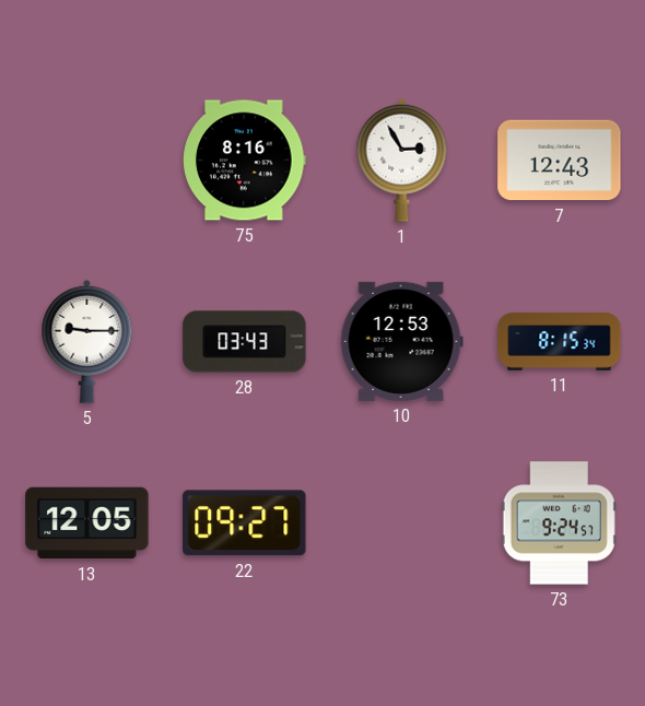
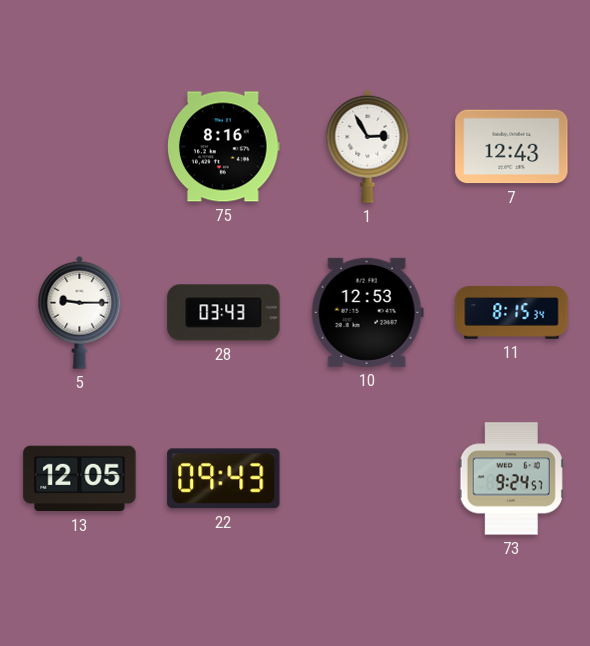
22: 09:27 -> 09:43
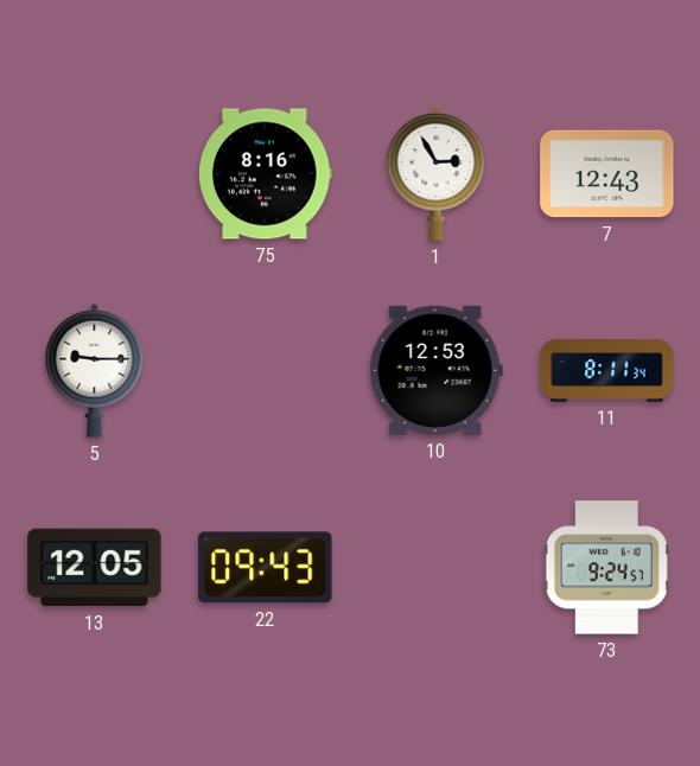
28: 03:43 -> none
11: 8:15 -> 8:11
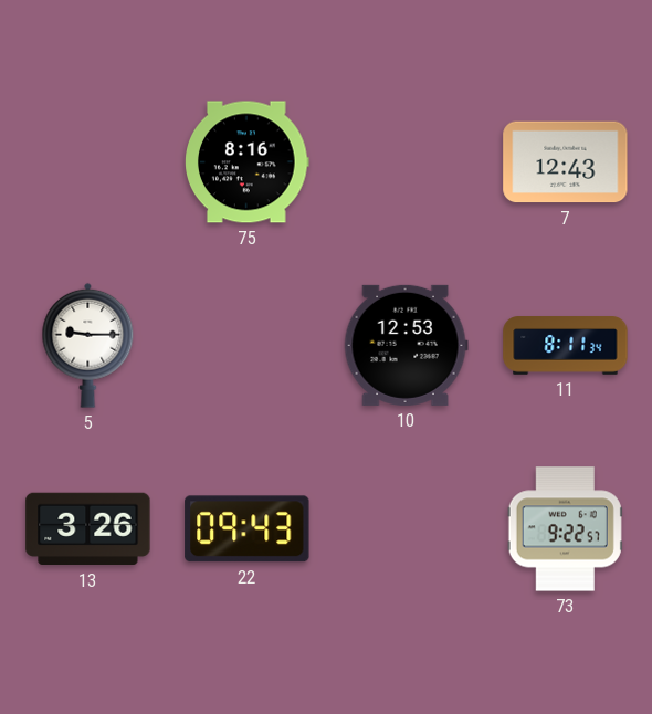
1: 2:55 -> none
13: 12:05 -> 3:26
73: 9:24 -> 9:22
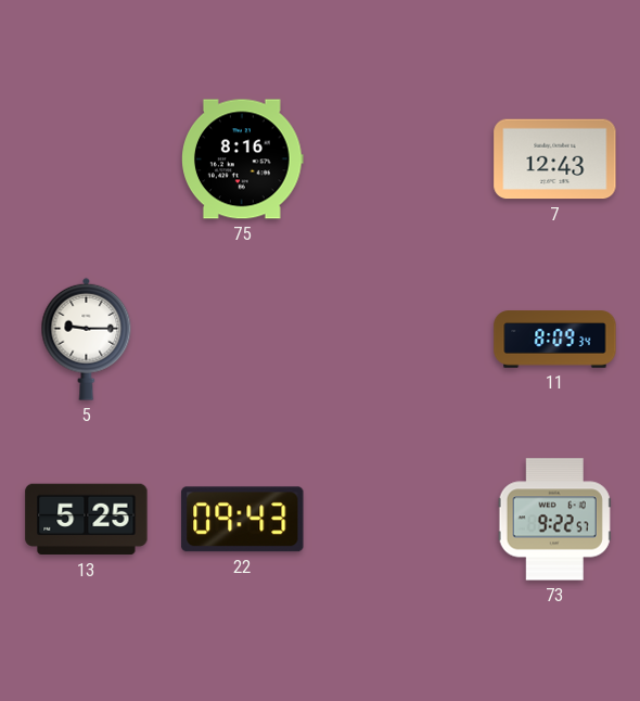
10: 12:53 -> none
11: 8:11 -> 8:09
13: 3:26 -> 5:25
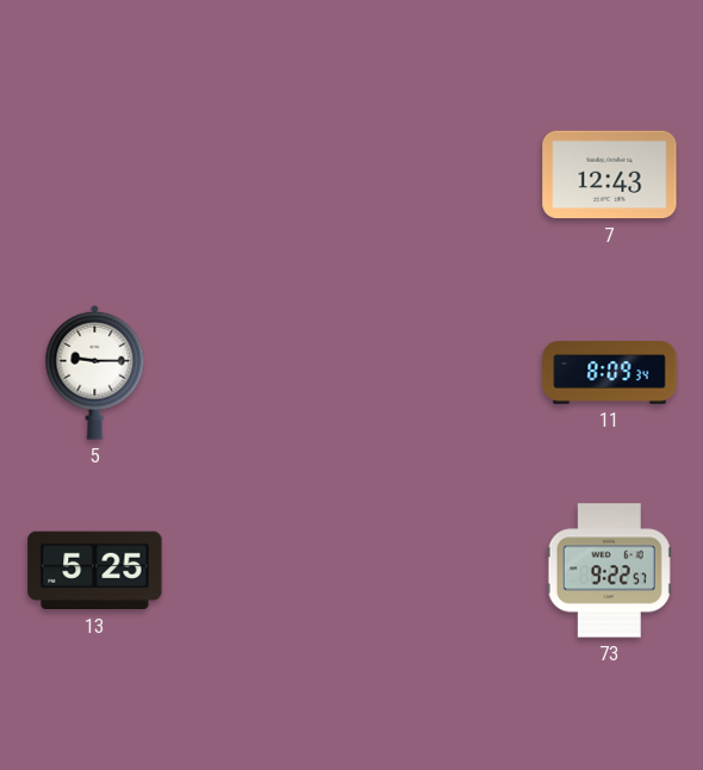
75: 8:16 -> none
22: 09:43 -> none
